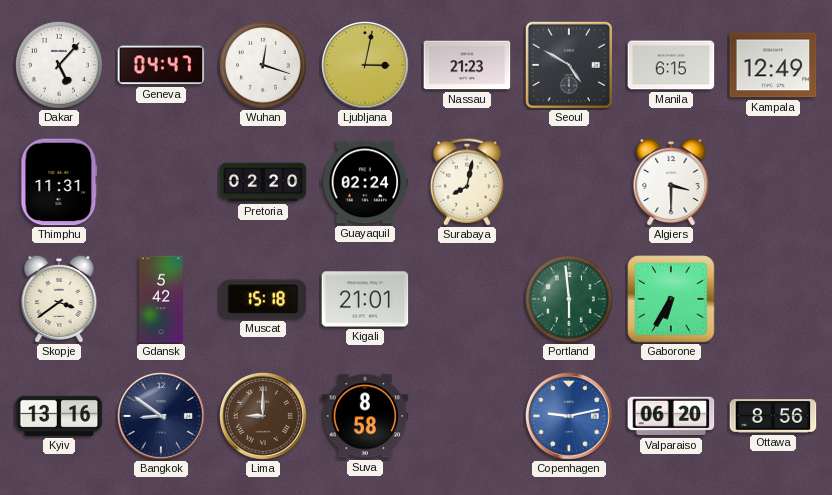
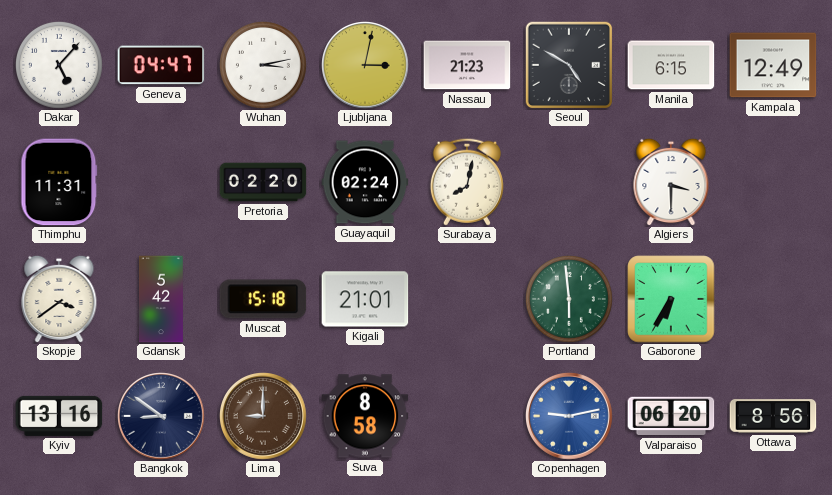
Wuhan: 12:18 -> 3:13
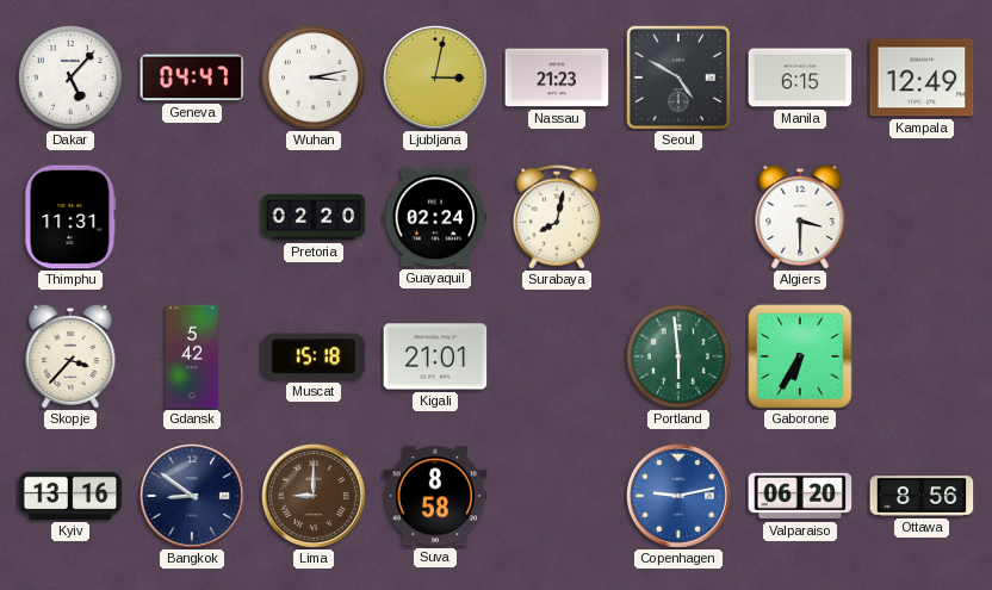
Skopje: 3:39 -> 3:37
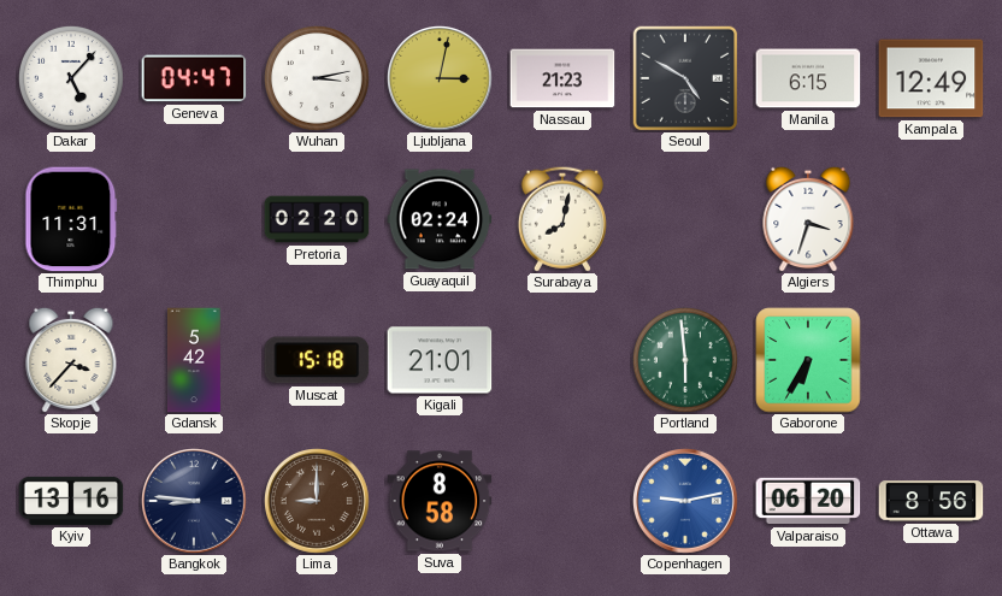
Algiers: 3:30 -> 3:33
Bangkok: 8:51 -> 8:46
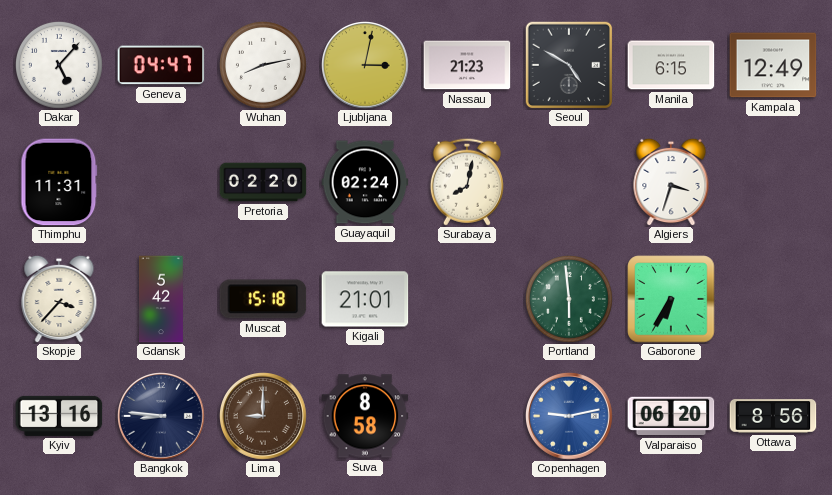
Wuhan: 3:13 -> 8:13
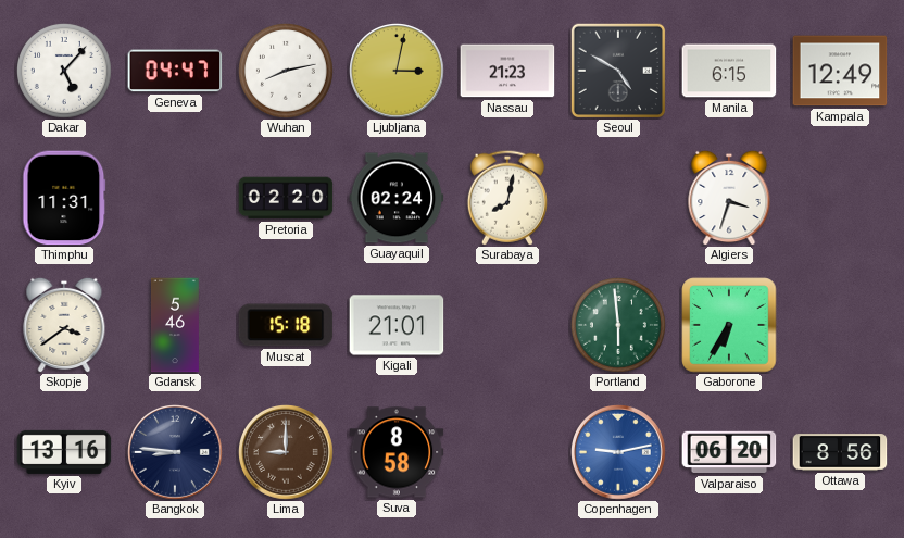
Skopje: 3:37 -> 3:39
Gdansk: 5:42 -> 5:46
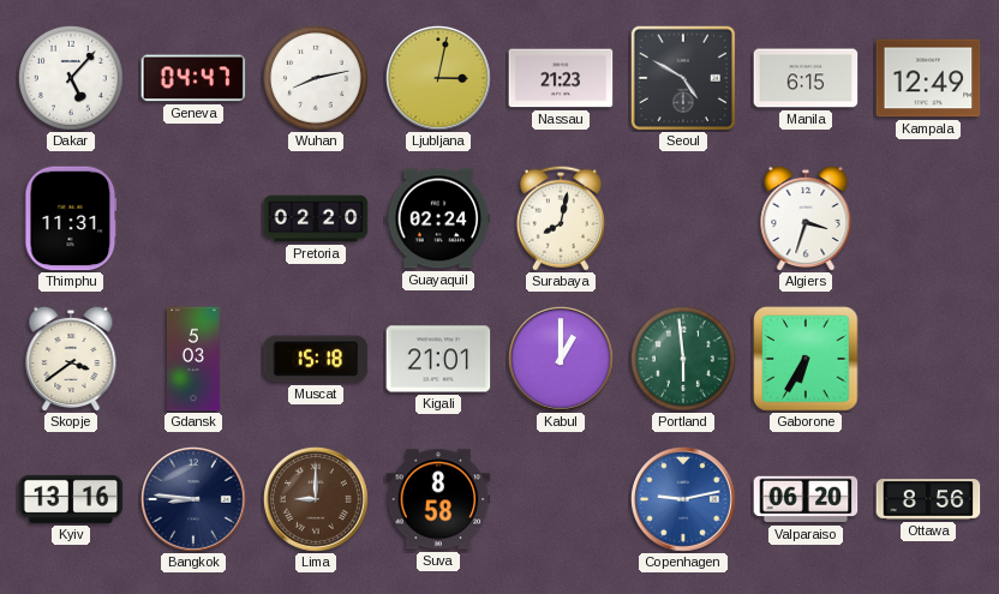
Gdansk: 5:46 -> 5:03
Kabul: none -> 1:00
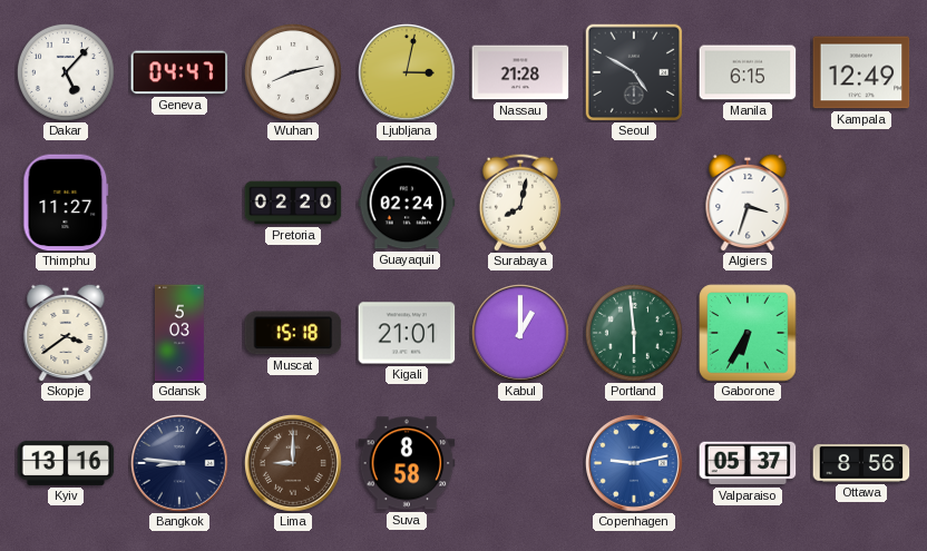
Nassau: 21:23 -> 21:28
Thimphu: 11:31 -> 11:27
Valparaiso: 06:20 -> 05:37
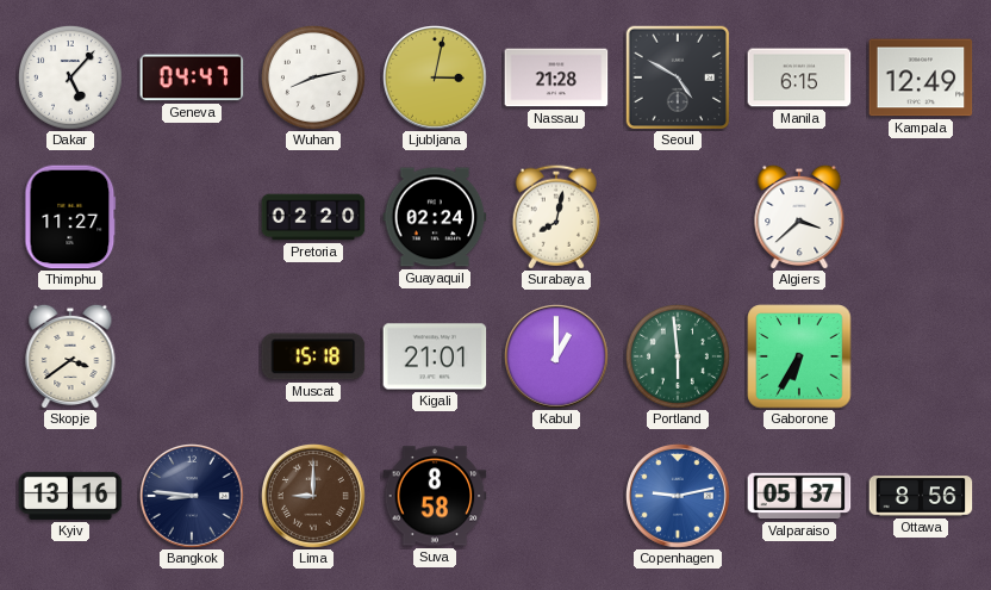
Algiers: 3:33 -> 3:38
Gdansk: 5:03 -> none
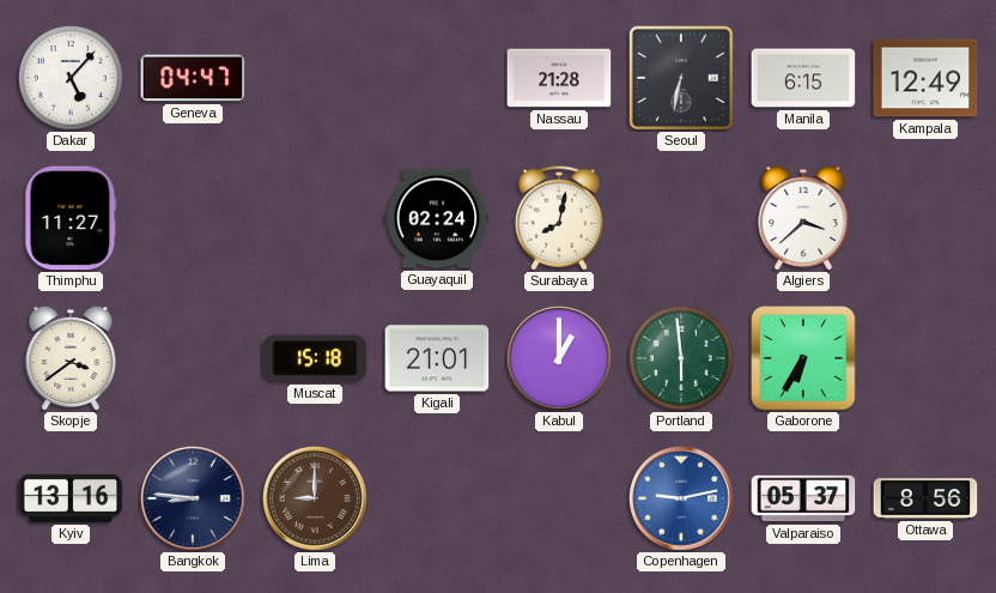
Wuhan: 8:13 -> none
Ljubljana: 3:02 -> none
Seoul: 4:50 -> 6:32
Pretoria: 02:20 -> none
Suva: 8:58 -> none
